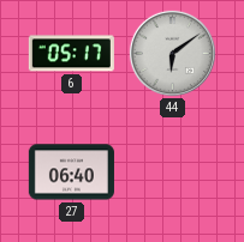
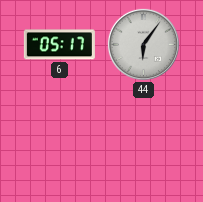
44: 6:09 -> 6:06
27: 06:40 -> none
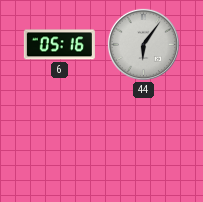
6: 05:17 -> 05:16
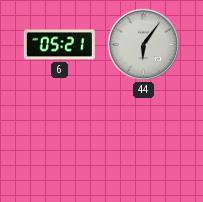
6: 05:16 -> 05:21
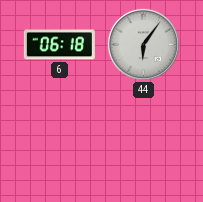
6: 05:21 -> 06:18
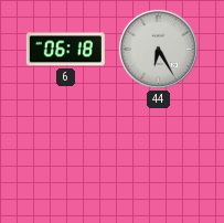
44: 6:06 -> 6:25
